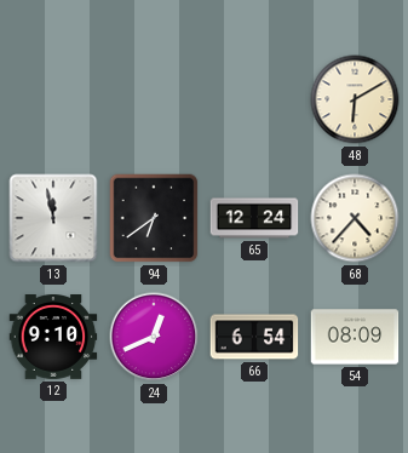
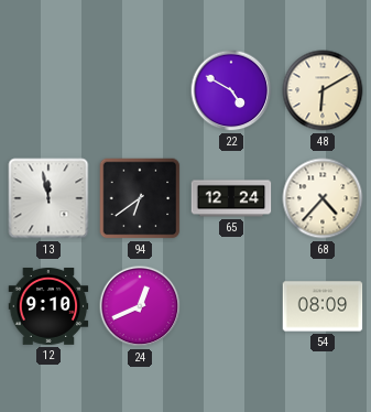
22: none -> 4:50
66: 6:54 -> none
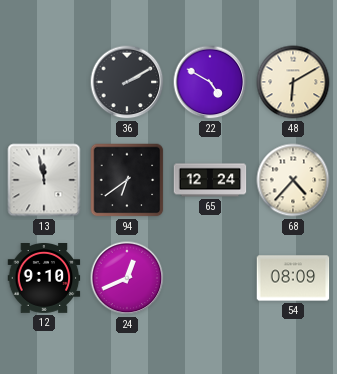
36: none -> 2:10
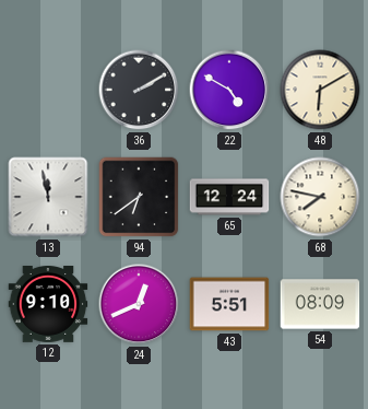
68: 4:37 -> 7:47
43: none -> 5:51
